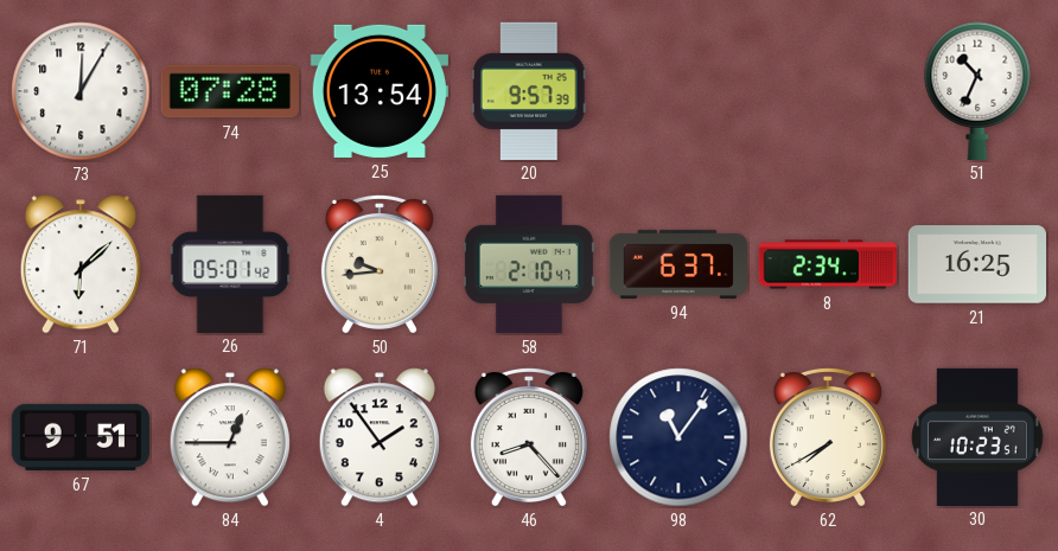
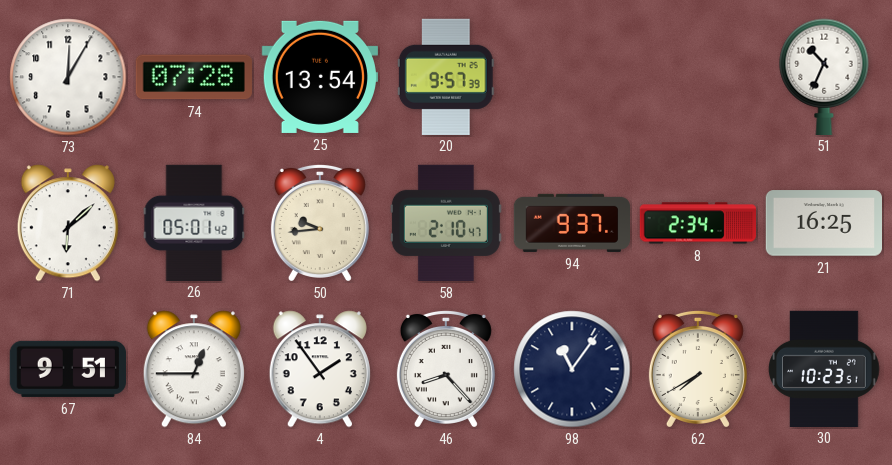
94: 6:37 -> 9:37
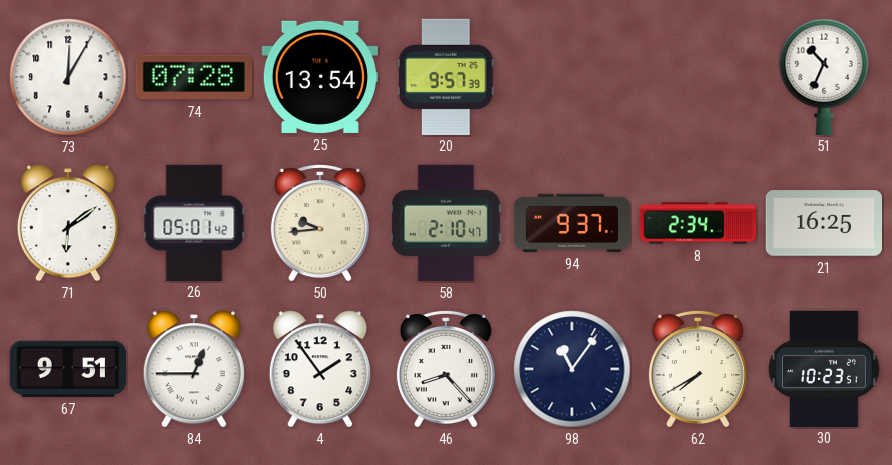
71: 6:08 -> 6:09
